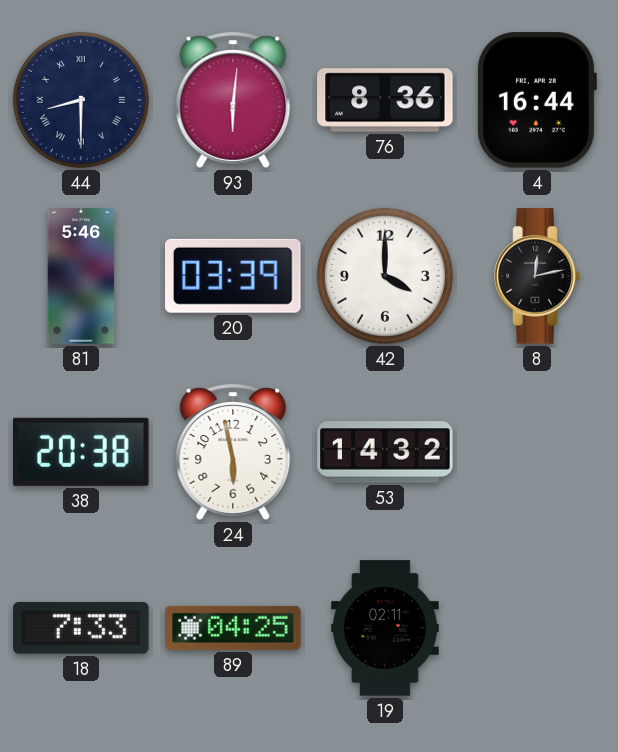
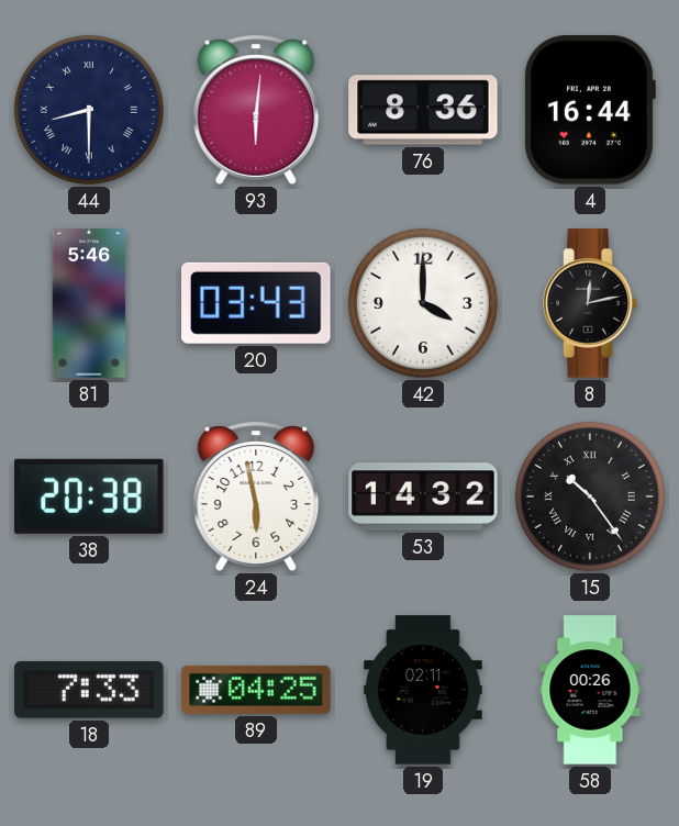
20: 03:39 -> 03:43
15: none -> 10:24
58: none -> 00:26
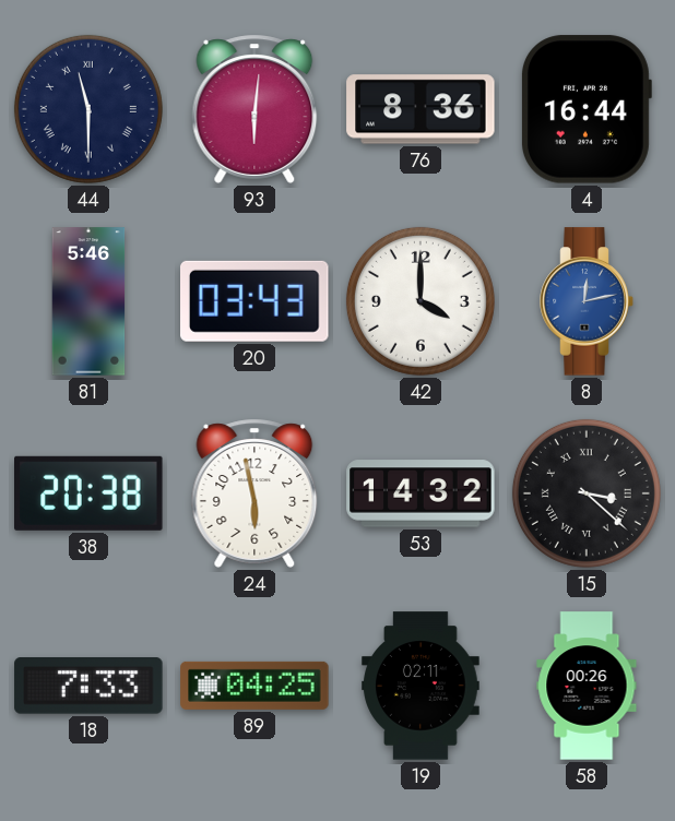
44: 8:30 -> 11:30
8 dial: black -> blue
15: 10:24 -> 3:22
